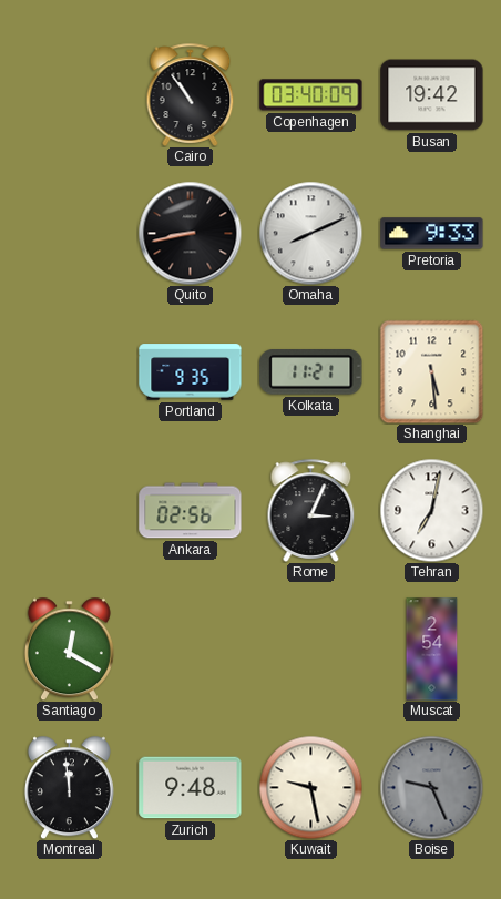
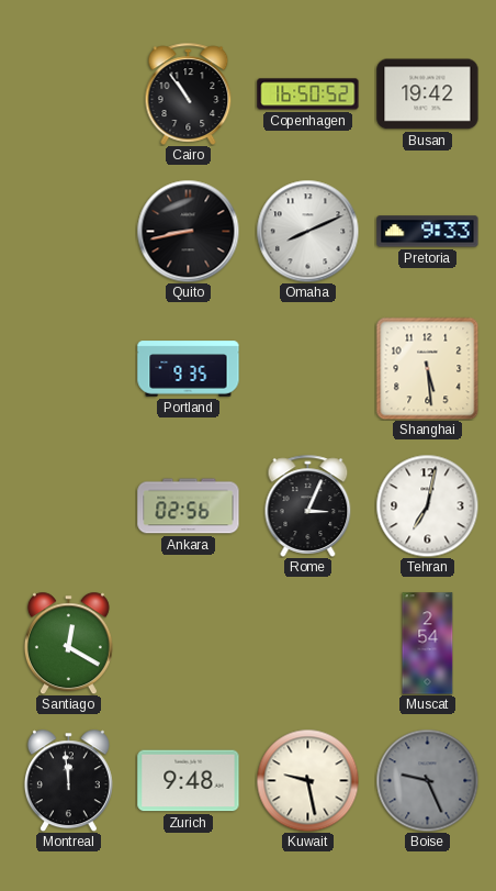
Copenhagen: 03:40 -> 16:50
Kolkata: 11:21 -> none
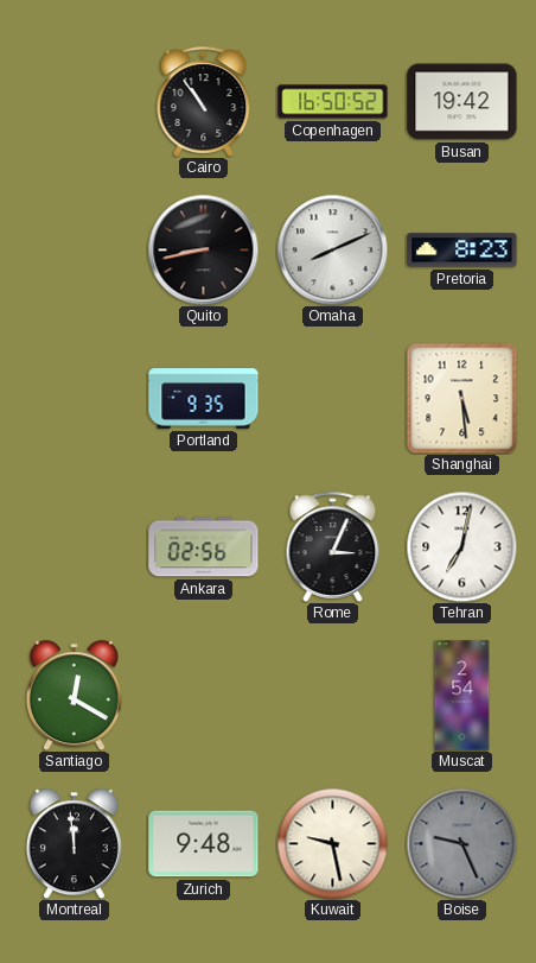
Pretoria: 9:33 -> 8:23
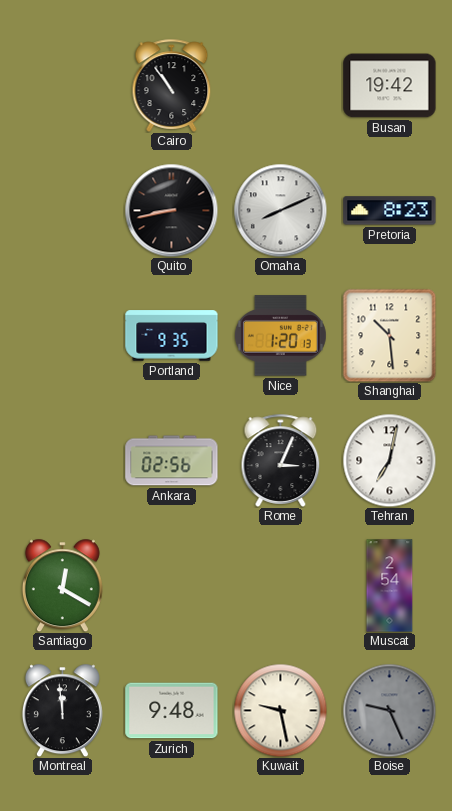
Copenhagen: 16:50 -> none
Nice: none -> 1:20
Shanghai: 5:29 -> 10:29
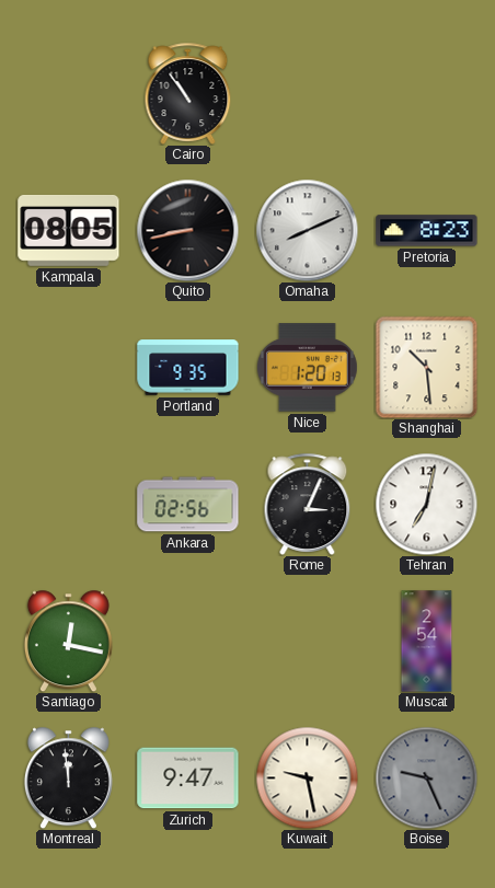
Busan: 19:42 -> none
Kampala: none -> 08:05
Santiago: 12:20 -> 12:17
Zurich: 9:48 -> 9:47
